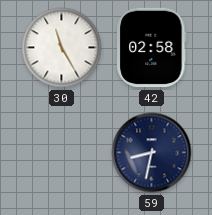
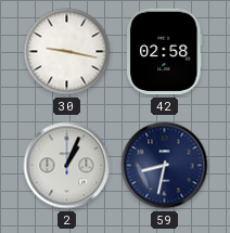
30: 11:25 -> 9:17
2: none -> 1:04
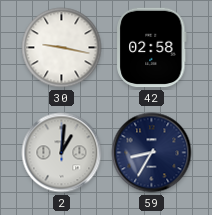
2: 1:04 -> 1:01
59: 8:32 -> 8:35
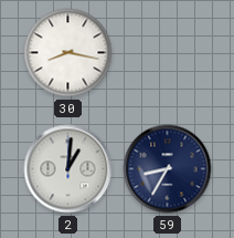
30: 9:17 -> 8:17
42: 02:58 -> none
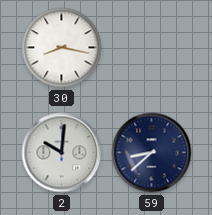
2: 1:01 -> 10:01
59: 8:35 -> 8:38
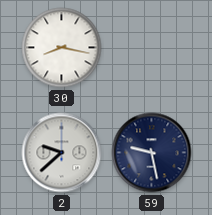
2: 10:01 -> 9:38
59: 8:38 -> 9:28
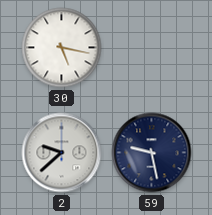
30: 8:17 -> 5:17
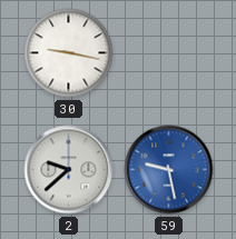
30: 5:17 -> 9:17
59 dial: navy -> blue
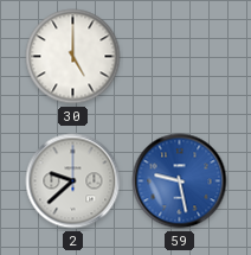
30: 9:17 -> 5:00
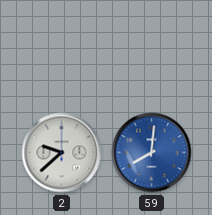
30: 5:00 -> none
59: 9:28 -> 8:01
